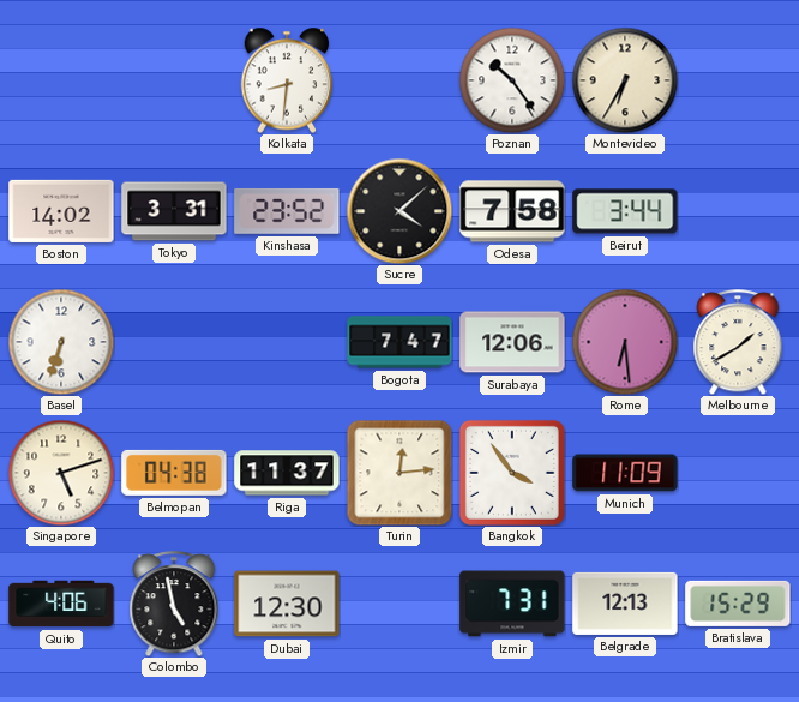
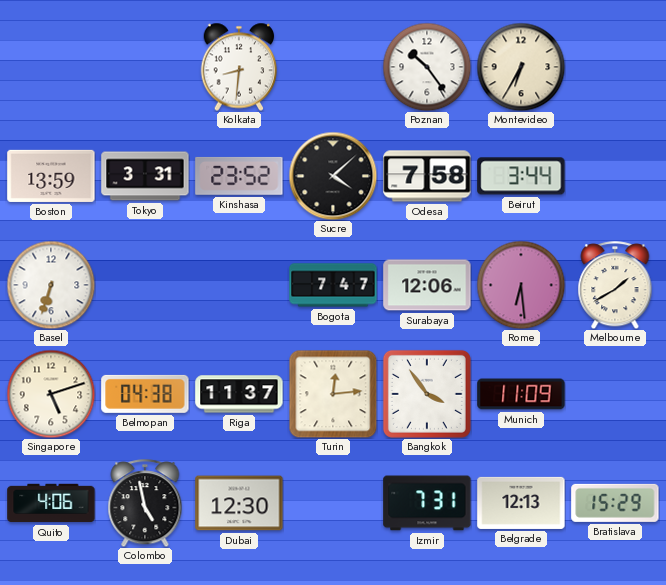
Boston: 14:02 -> 13:59
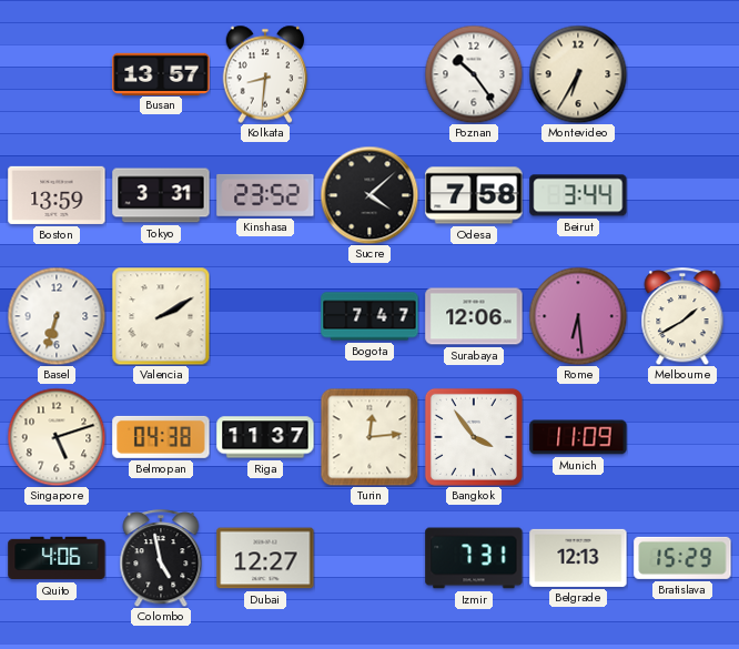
Busan: none -> 13:57
Valencia: none -> 2:10
Dubai: 12:30 -> 12:27
